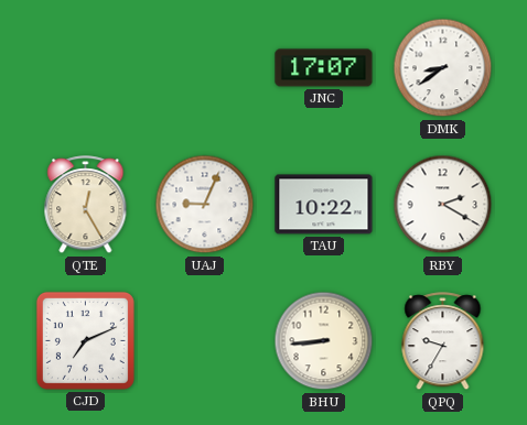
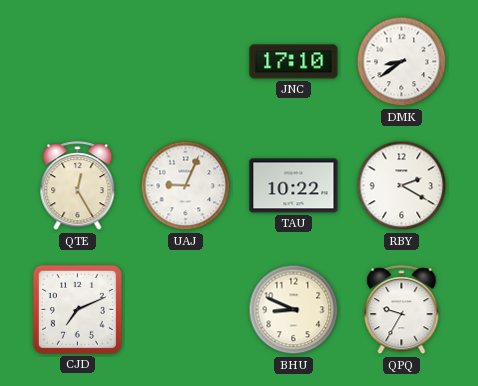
JNC: 17:07 -> 17:10
BHU: 8:44 -> 8:49
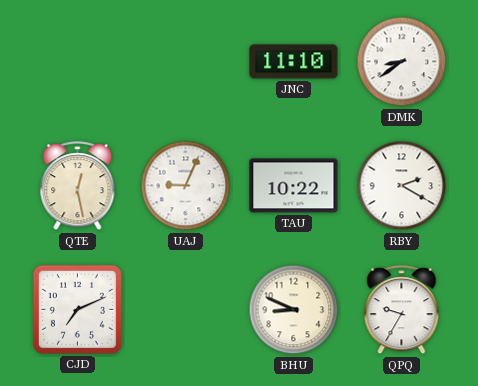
JNC: 17:10 -> 11:10
QTE: 12:25 -> 12:28
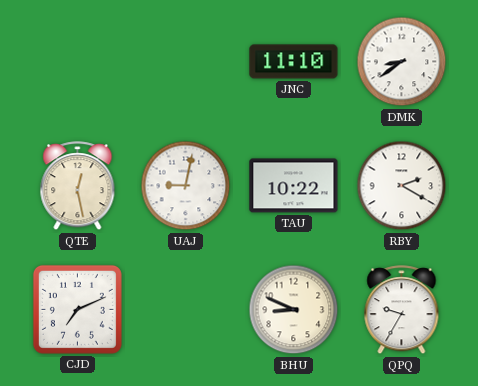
UAJ: 9:04 -> 9:02
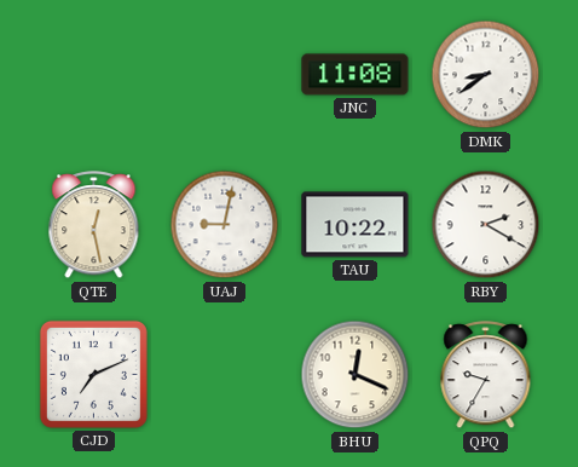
JNC: 11:10 -> 11:08
BHU: 8:49 -> 12:19
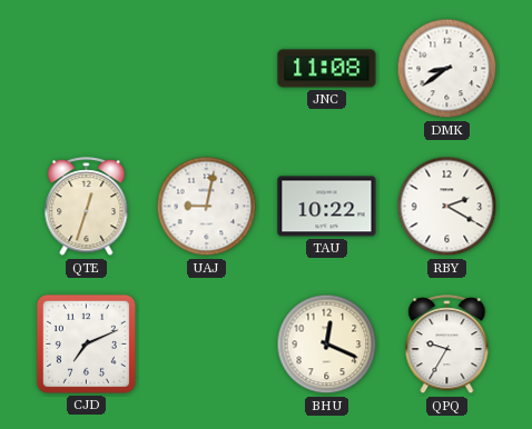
QTE: 12:28 -> 12:33
